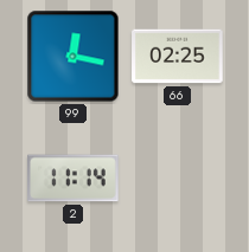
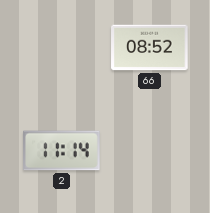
99: 12:17 -> none
66: 02:25 -> 08:52
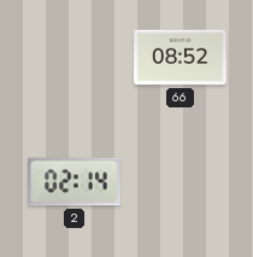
2: 11:14 -> 02:14
